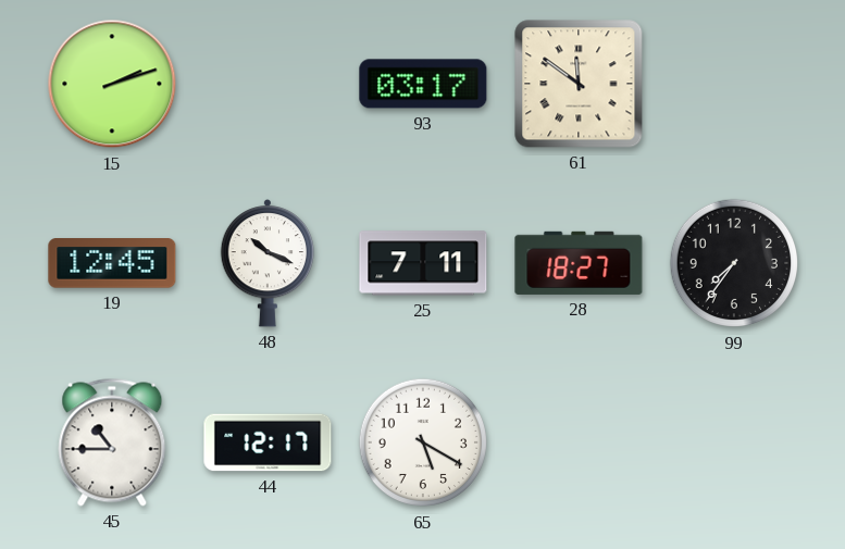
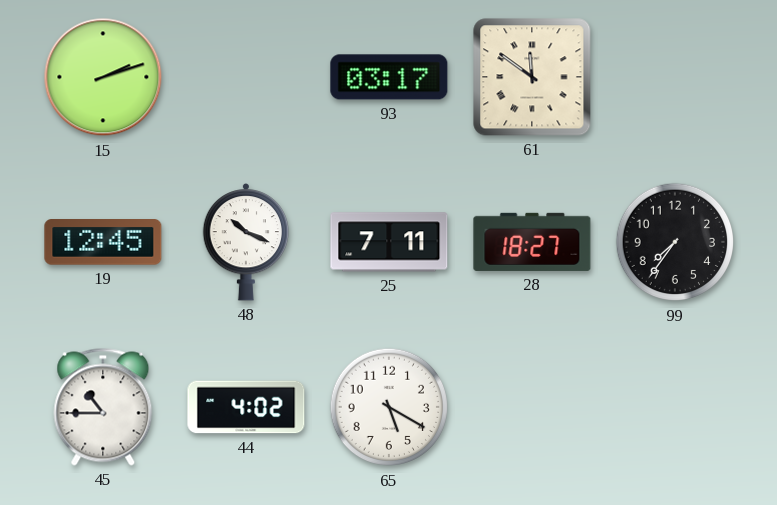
44: 12:17 -> 4:02
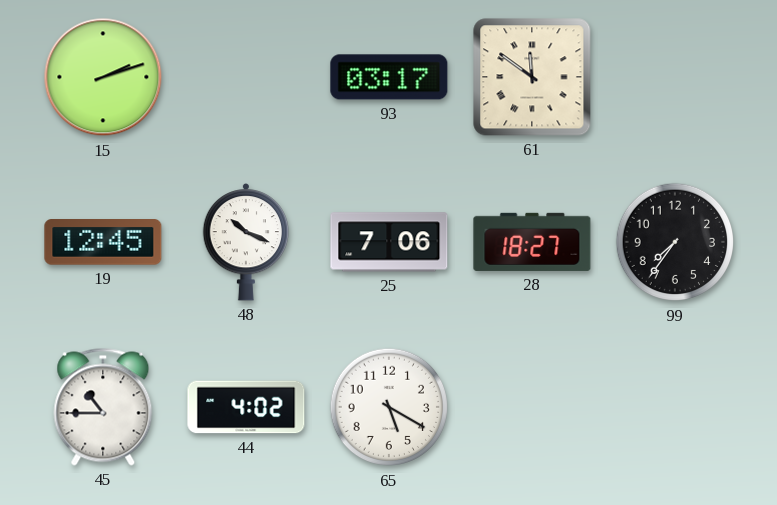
25: 7:11 -> 7:06
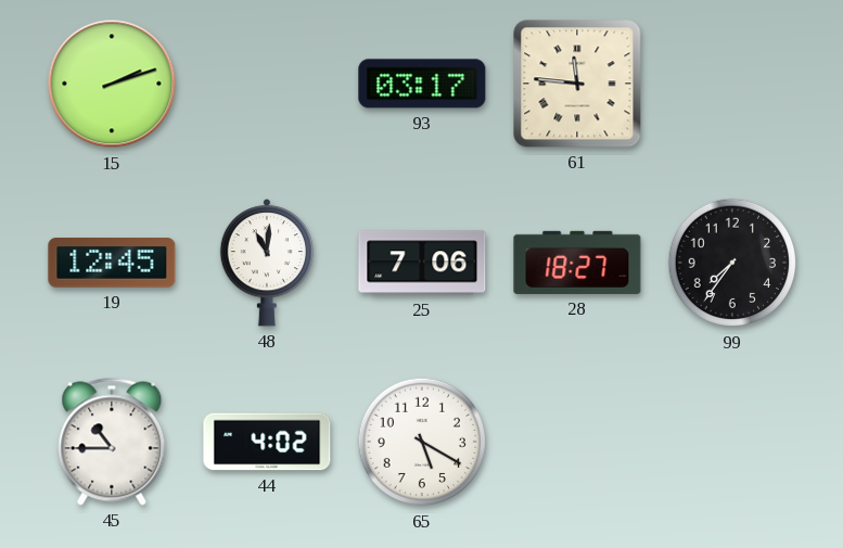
61: 11:51 -> 11:46
48: 10:19 -> 11:01
